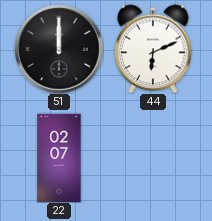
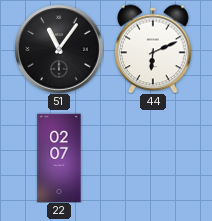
51: 12:00 -> 11:06
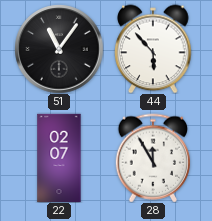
44: 6:11 -> 5:53
28: none -> 11:55
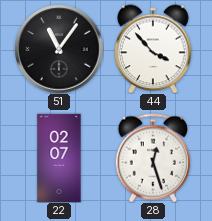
44: 5:53 -> 3:53
28: 11:55 -> 12:27
